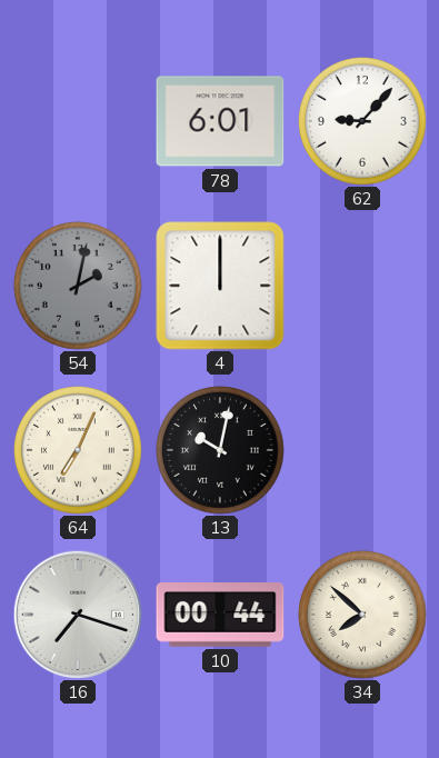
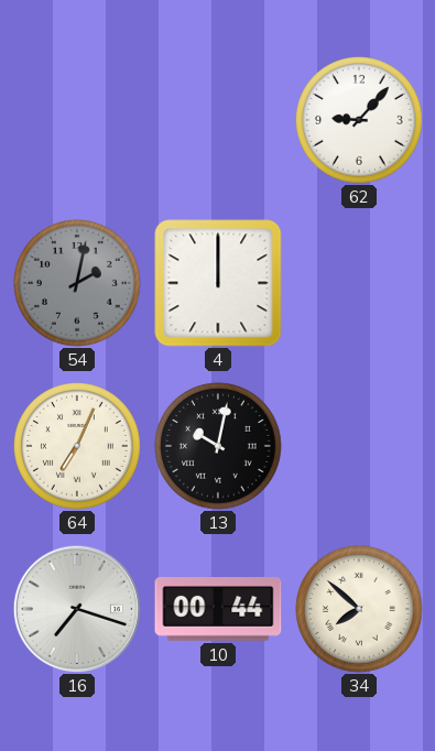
78: 6:01 -> none
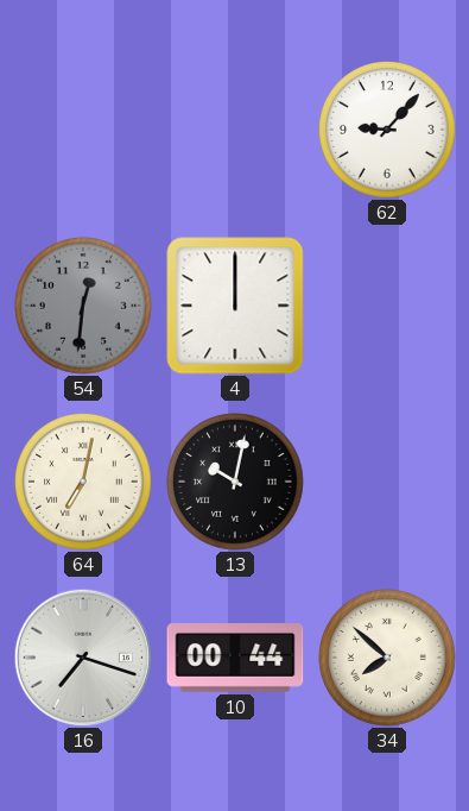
54: 2:02 -> 12:31
64: 7:04 -> 7:02
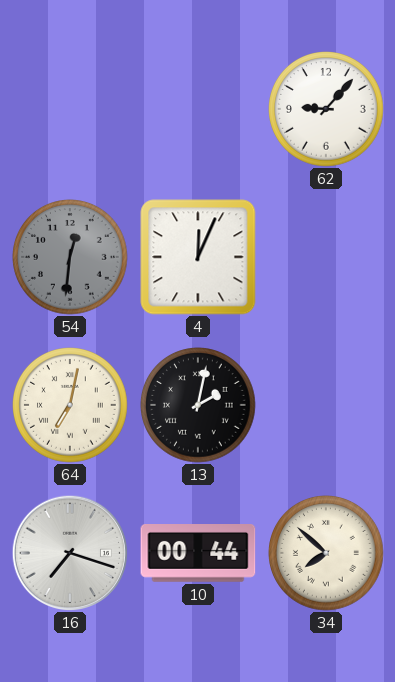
4: 12:00 -> 12:04
13: 10:02 -> 2:02
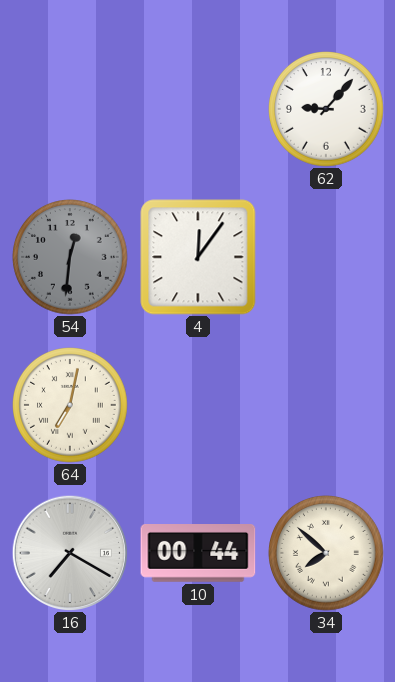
4: 12:04 -> 12:06
13: 2:02 -> none
16: 7:18 -> 7:20
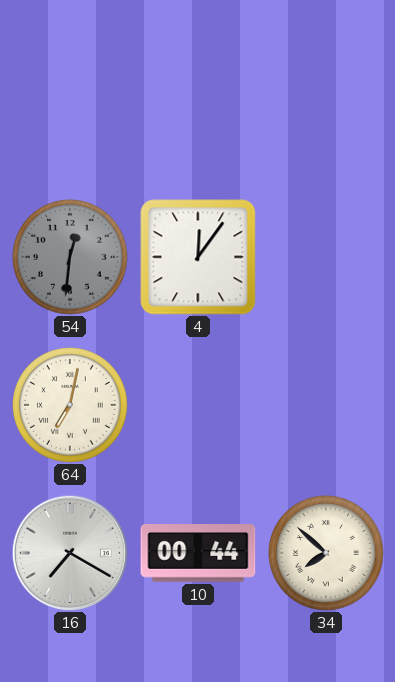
62: 9:07 -> none
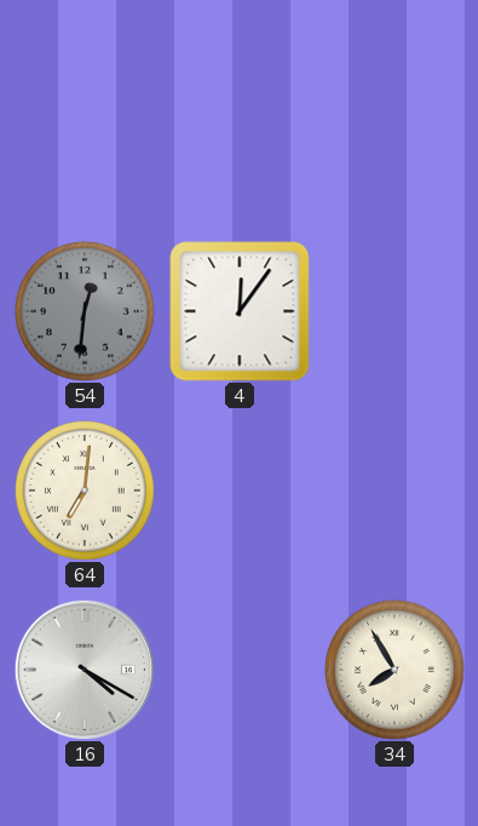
64: 7:02 -> 7:01
16: 7:20 -> 4:20
10: 00:44 -> none
34: 7:52 -> 7:55
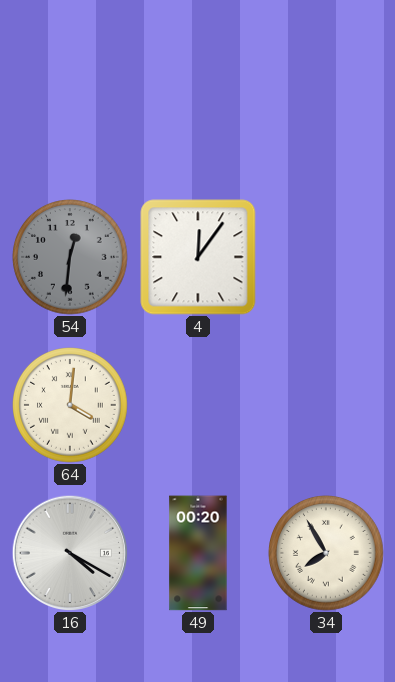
64: 7:01 -> 4:01
49: none -> 00:20
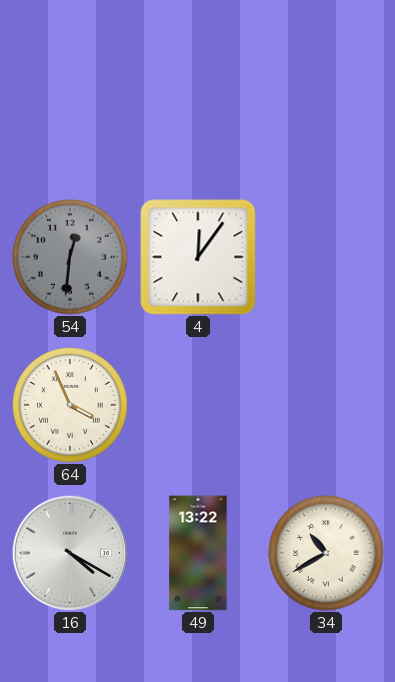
64: 4:01 -> 3:56
49: 00:20 -> 13:22
34: 7:55 -> 10:40
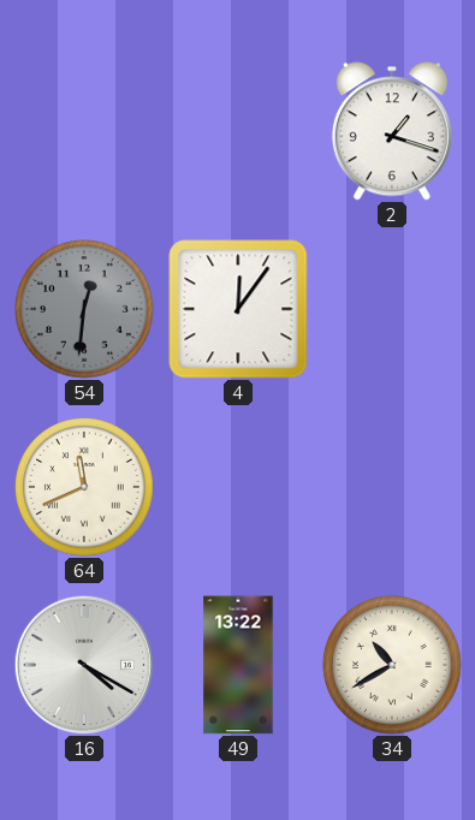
2: none -> 1:18
64: 3:56 -> 11:41
